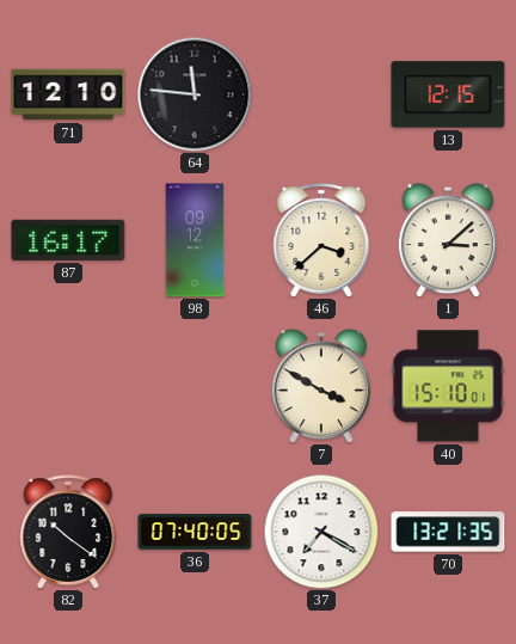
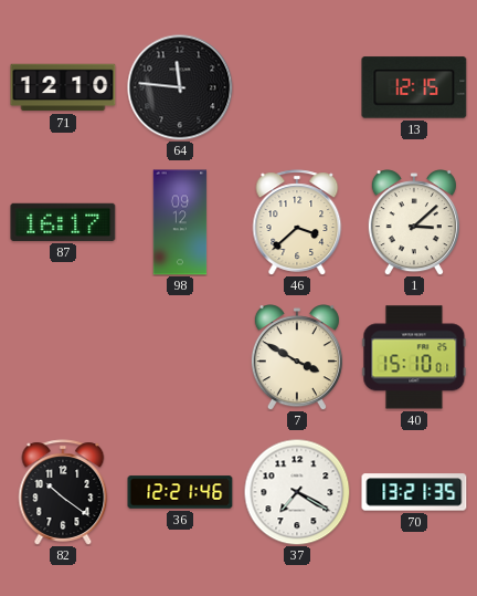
36: 07:40 -> 12:21
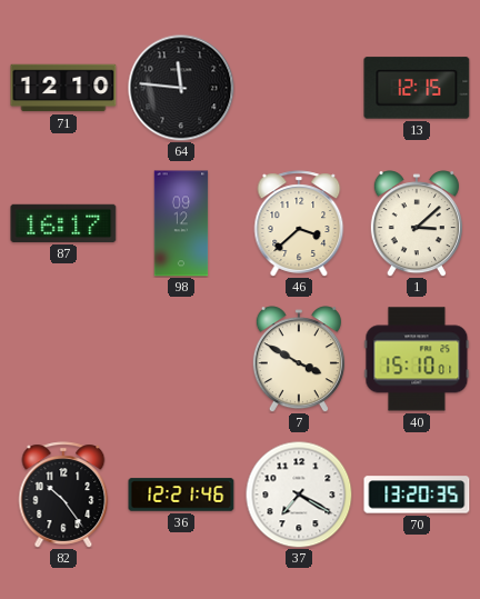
82: 10:21 -> 10:24
70: 13:21 -> 13:20
